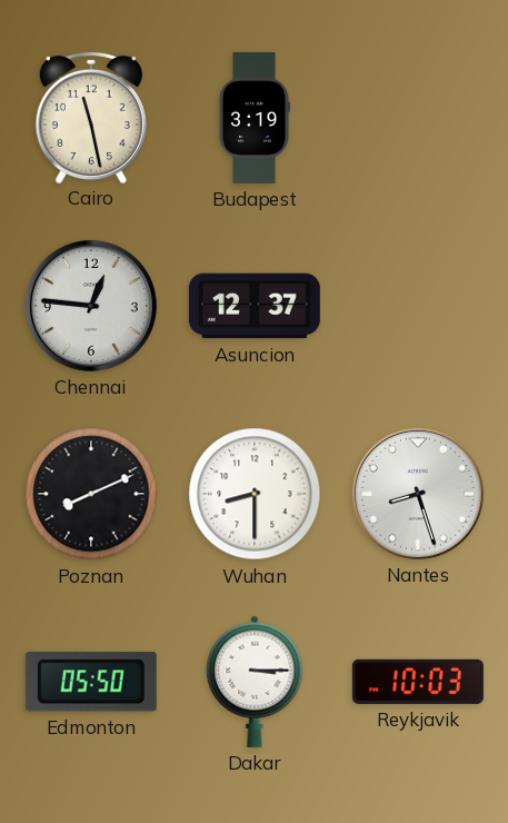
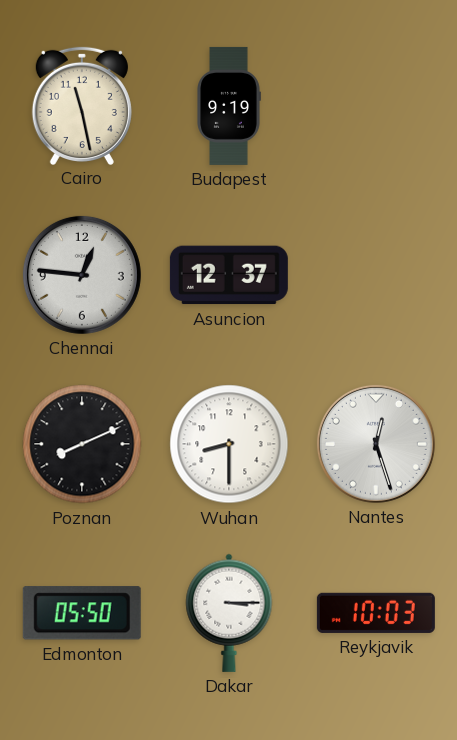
Budapest: 3:19 -> 9:19
Nantes: 8:27 -> 12:27
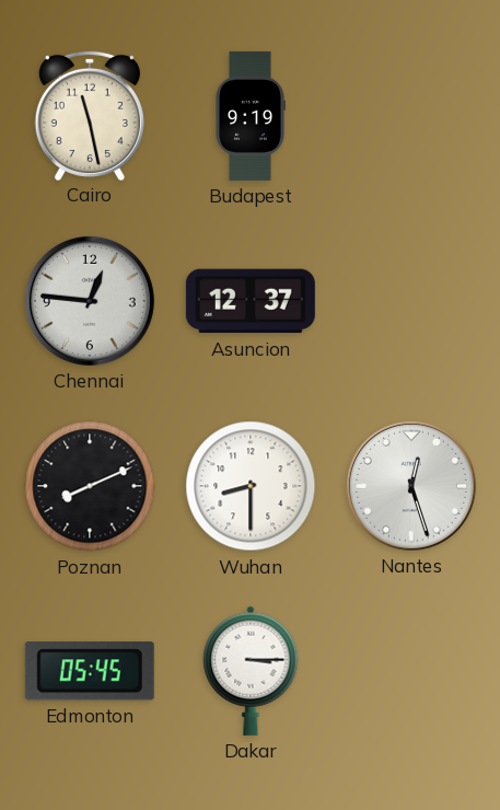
Edmonton: 05:50 -> 05:45
Reykjavik: 10:03 -> none
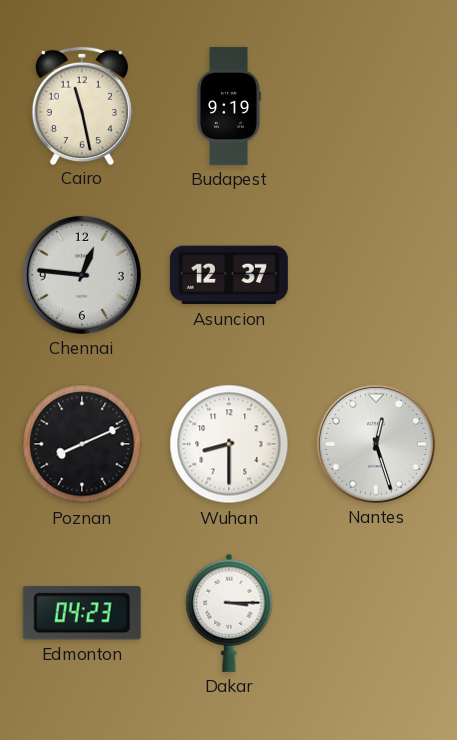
Edmonton: 05:45 -> 04:23
